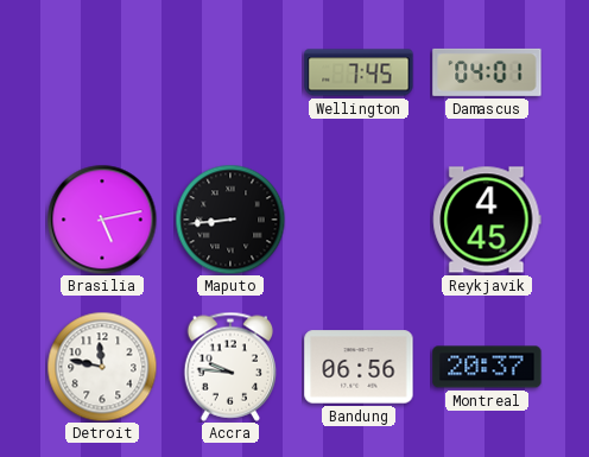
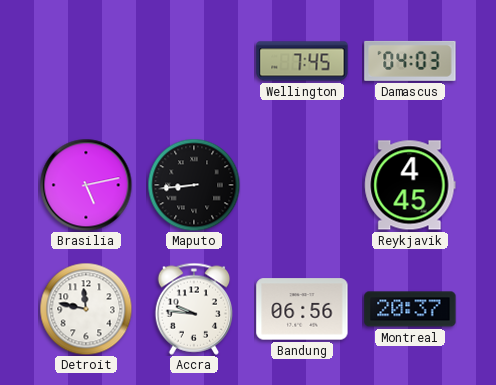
Damascus: 04:01 -> 04:03
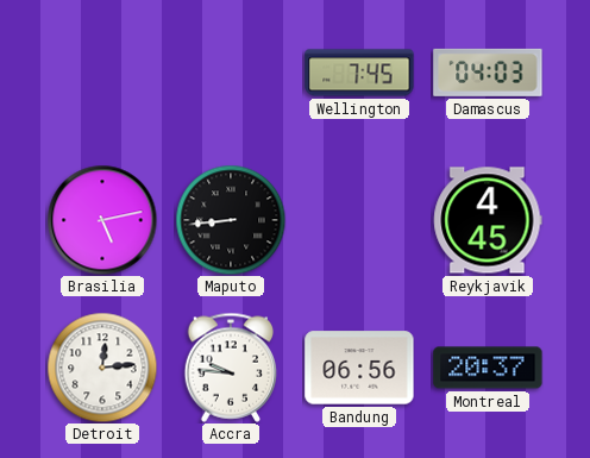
Detroit: 11:47 -> 12:14
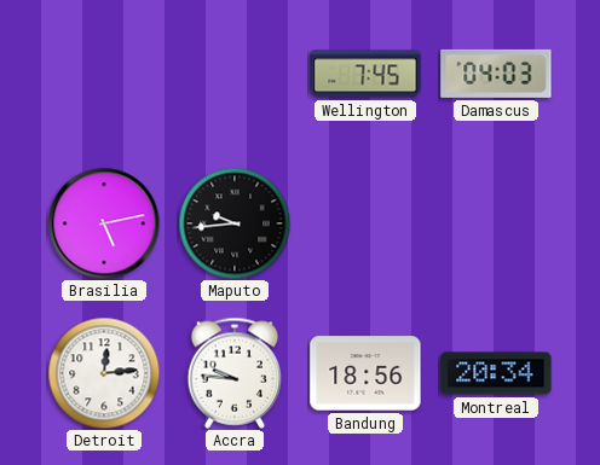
Maputo: 8:44 -> 9:44
Reykjavik: 4:45 -> none
Bandung: 06:56 -> 18:56
Montreal: 20:37 -> 20:34
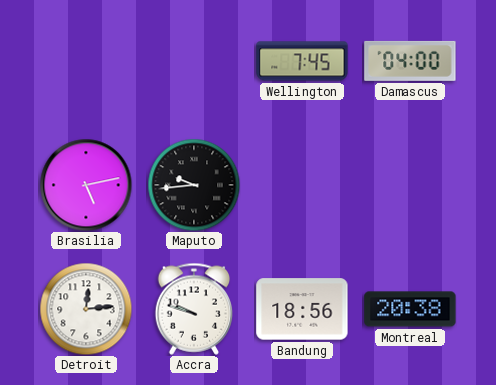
Damascus: 04:03 -> 04:00
Accra: 9:46 -> 9:48
Montreal: 20:34 -> 20:38
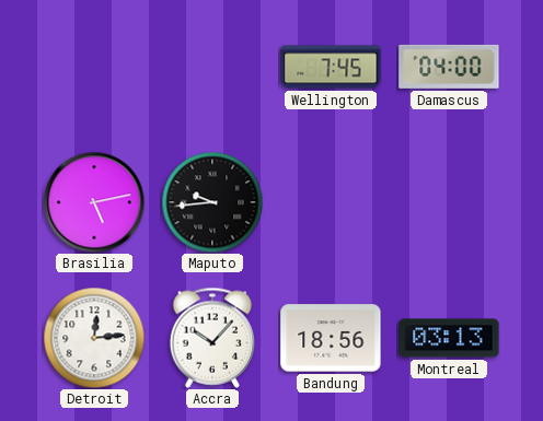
Accra: 9:48 -> 10:07
Montreal: 20:38 -> 03:13
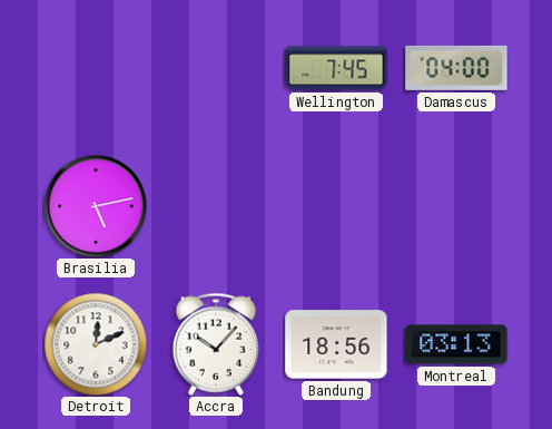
Maputo: 9:44 -> none
Detroit: 12:14 -> 12:11
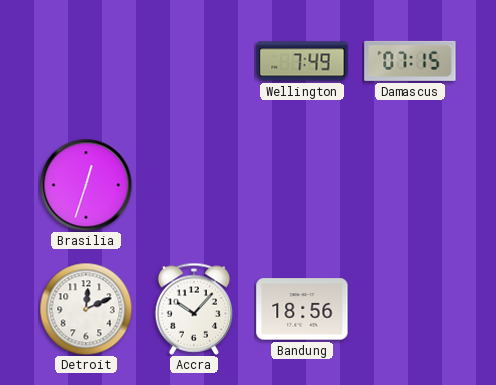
Wellington: 7:45 -> 7:49
Damascus: 04:00 -> 07:15
Brasilia: 5:13 -> 12:33
Montreal: 03:13 -> none
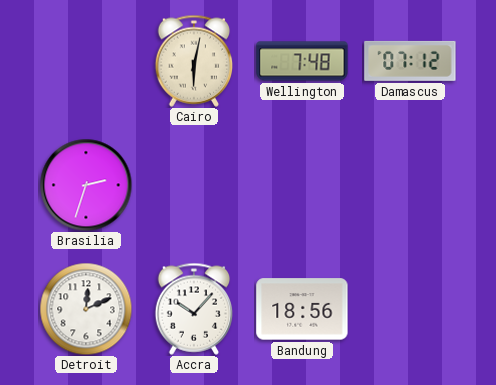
Cairo: none -> 6:02
Wellington: 7:49 -> 7:48
Damascus: 07:15 -> 07:12
Brasilia: 12:33 -> 2:33
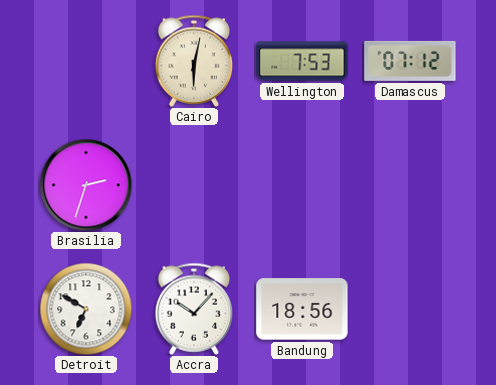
Wellington: 7:48 -> 7:53
Detroit: 12:11 -> 6:50
